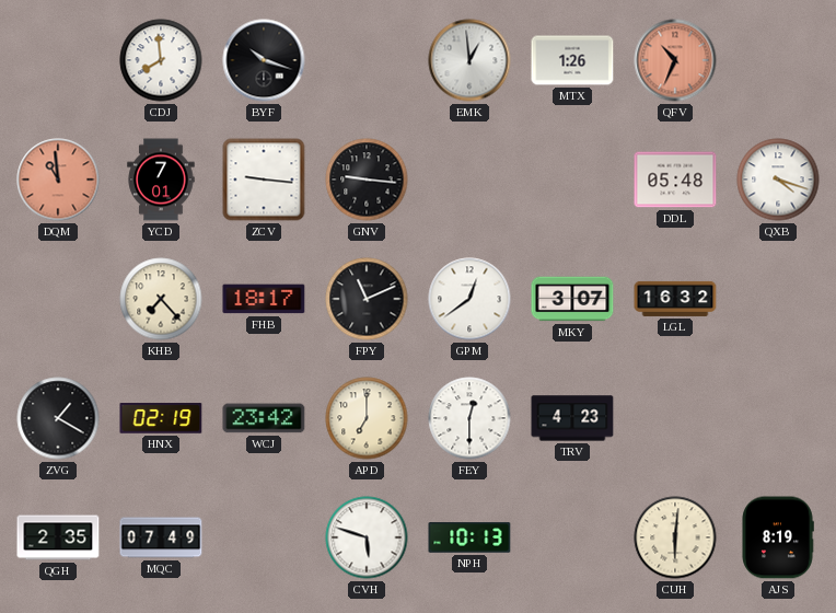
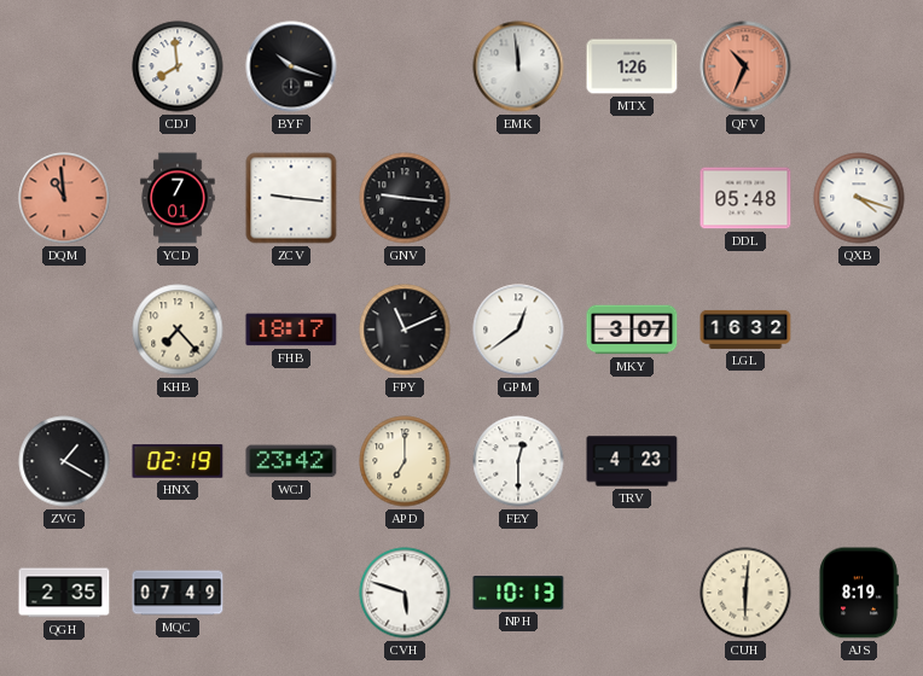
EMK: 12:59 -> 11:59
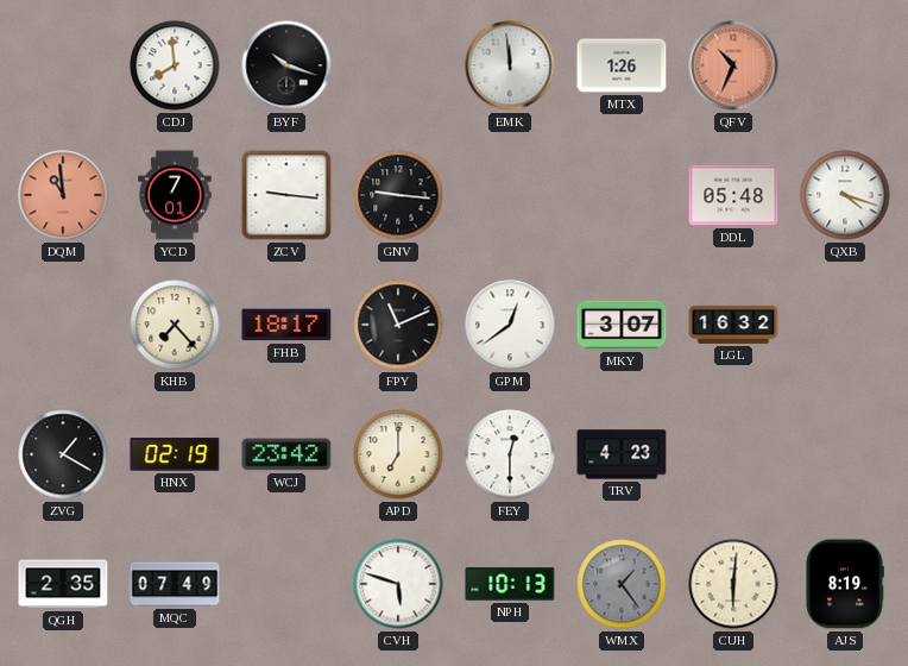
WMX: none -> 1:24
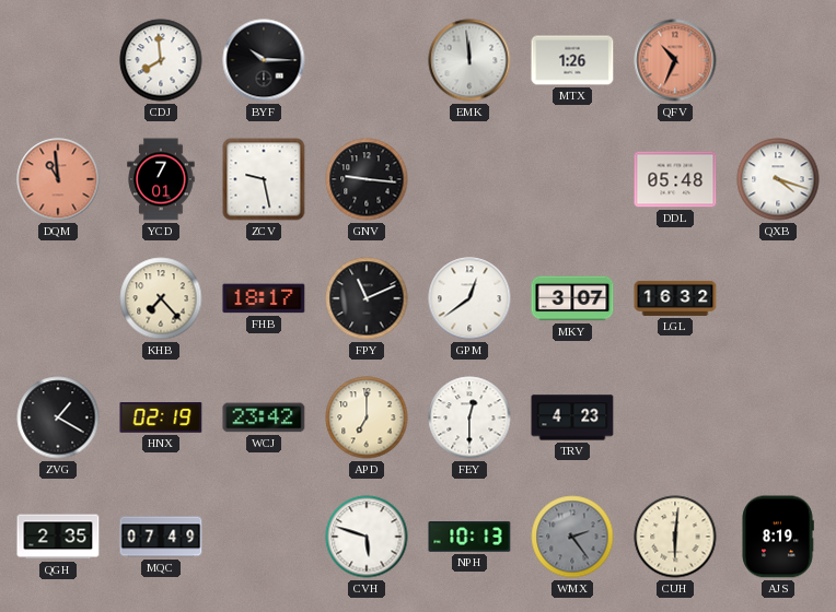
BYF: 10:18 -> 10:15
ZCV: 9:16 -> 9:28
WMX: 1:24 -> 2:24
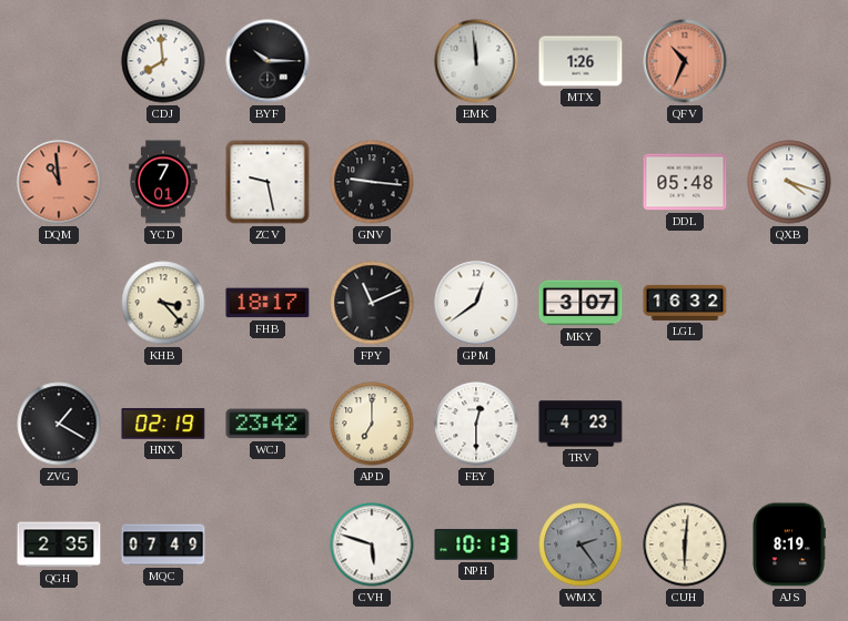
KHB: 7:23 -> 3:23
